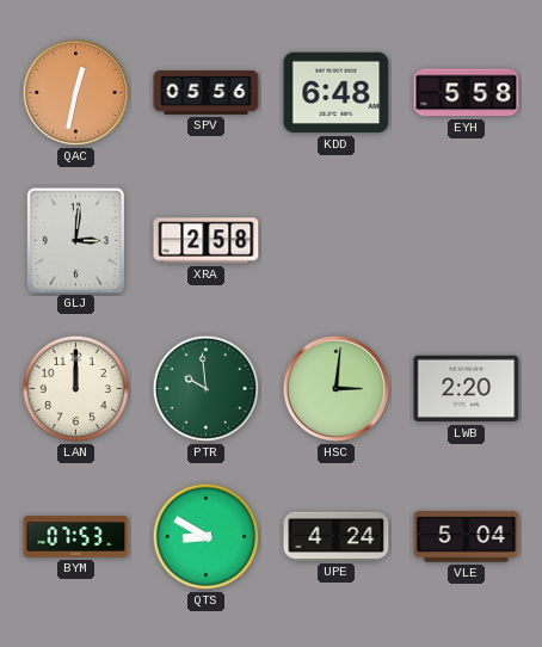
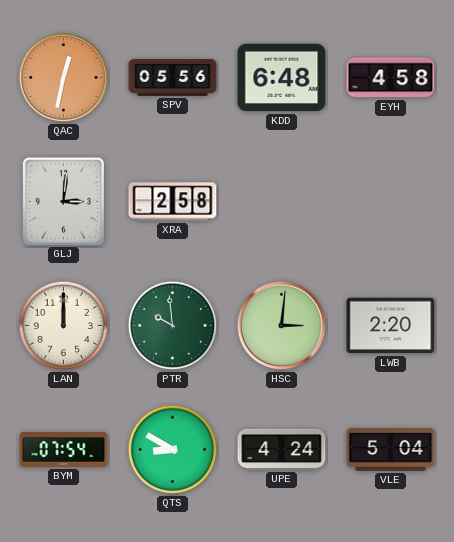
EYH: 5:58 -> 4:58
BYM: 07:53 -> 07:54
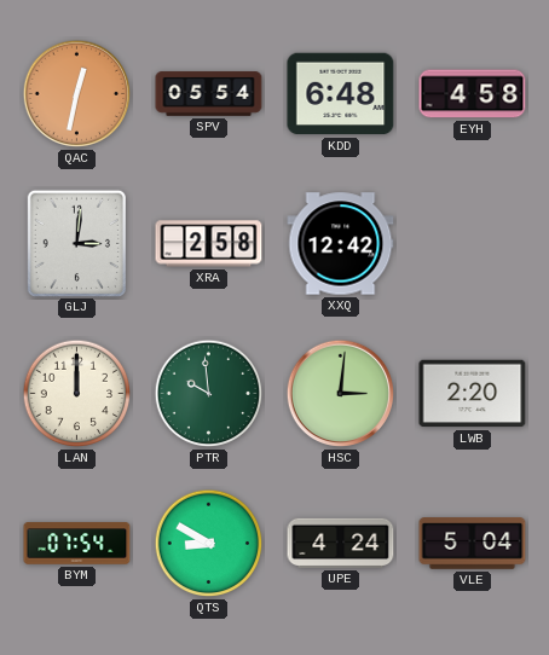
SPV: 05:56 -> 05:54
XXQ: none -> 12:42
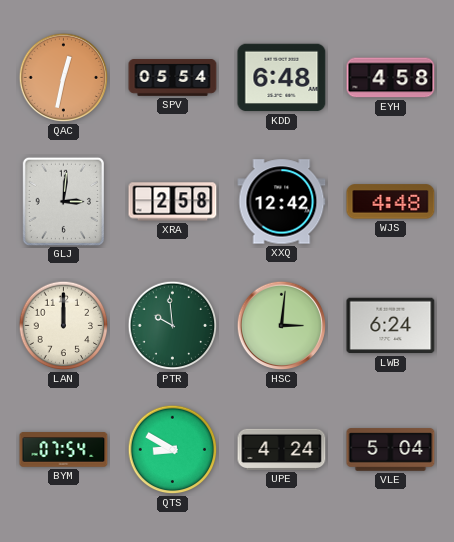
WJS: none -> 4:48
LWB: 2:20 -> 6:24
